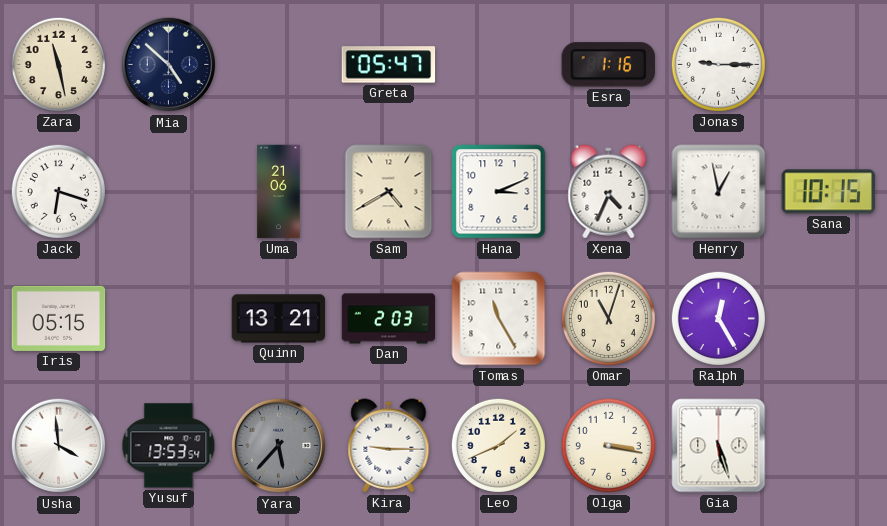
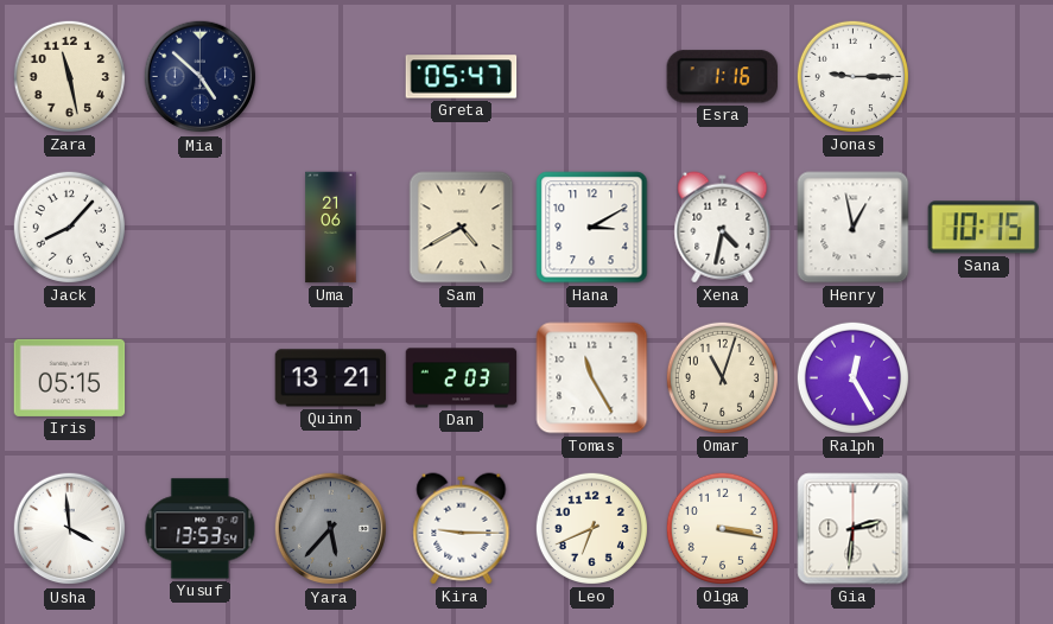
Jack: 6:18 -> 8:07
Hana: 3:11 -> 3:10
Xena: 4:34 -> 4:32
Leo: 1:41 -> 6:41
Gia: 5:27 -> 2:31
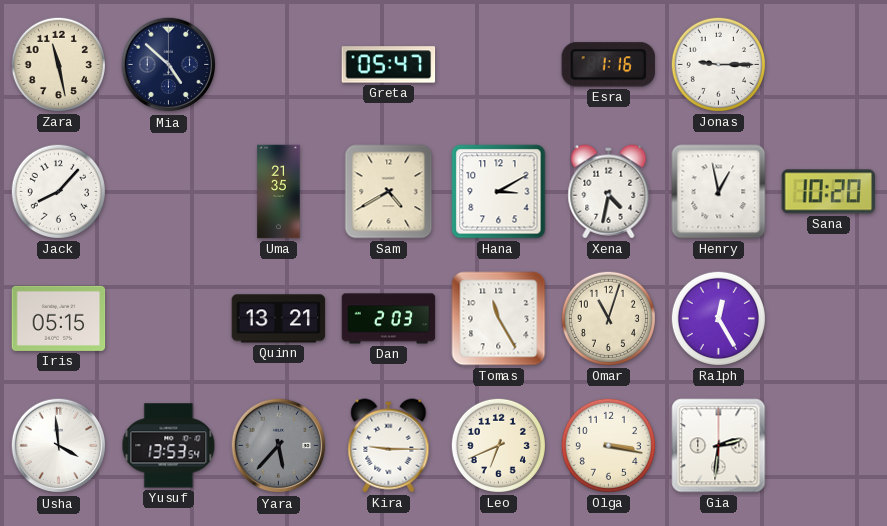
Uma: 21:06 -> 21:35
Sana: 10:15 -> 10:20
